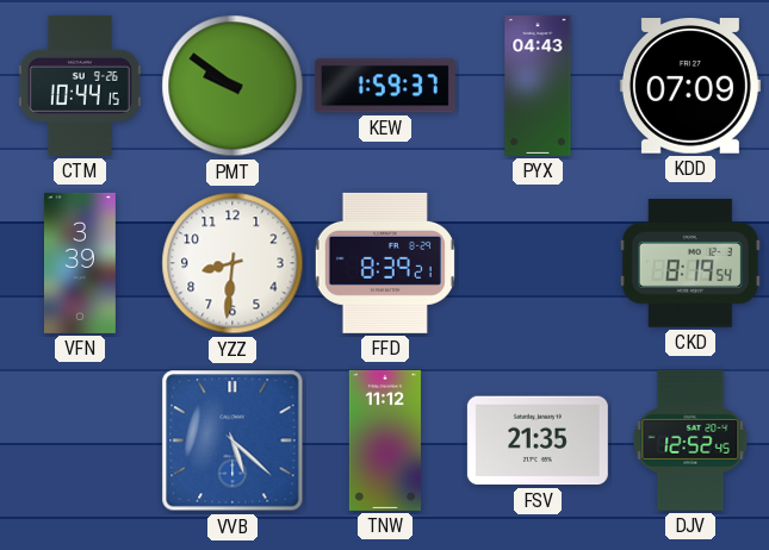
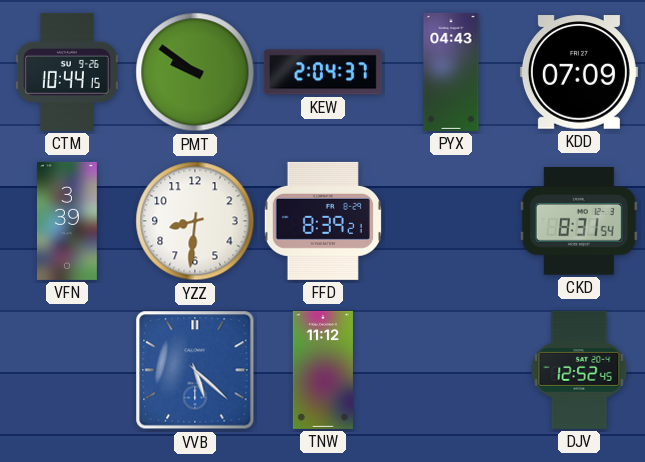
KEW: 1:59 -> 2:04
CKD: 8:19 -> 8:31
FSV: 21:35 -> none
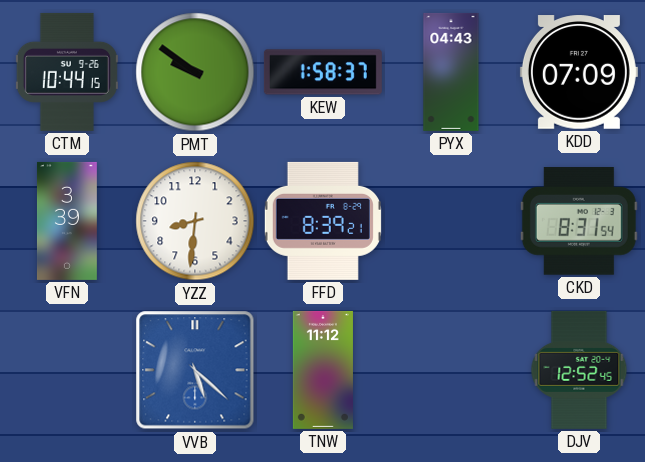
KEW: 2:04 -> 1:58
